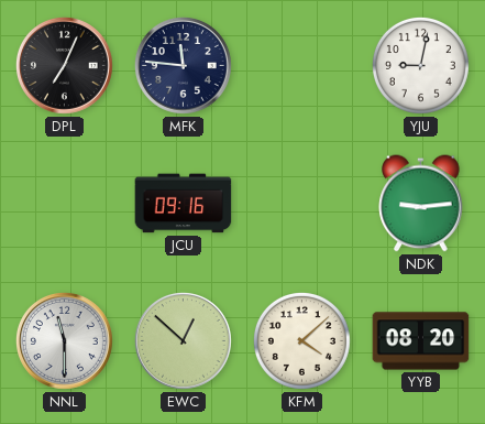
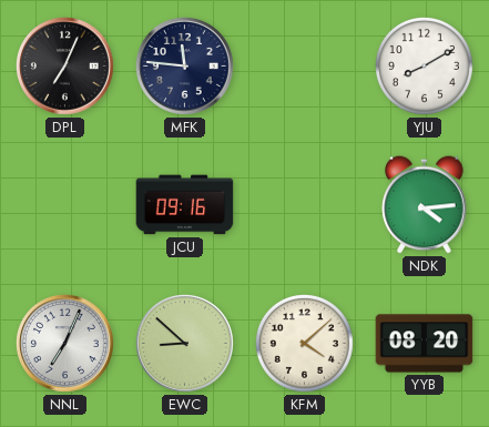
YJU: 9:02 -> 8:10
NDK: 9:14 -> 4:14
NNL: 11:30 -> 7:04
EWC: 12:52 -> 8:52
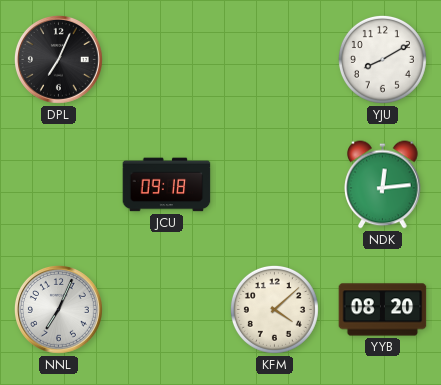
MFK: 11:46 -> none
JCU: 09:16 -> 09:18
NDK: 4:14 -> 12:14
EWC: 8:52 -> none
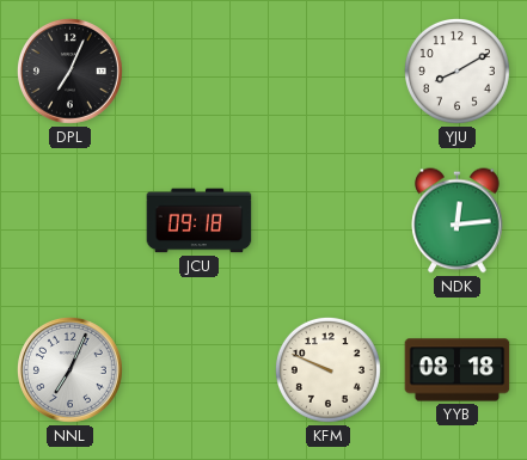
KFM: 4:08 -> 9:49
YYB: 08:20 -> 08:18
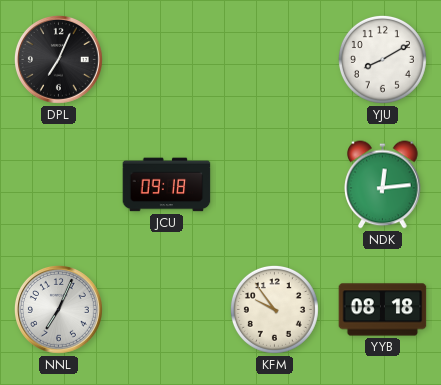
KFM: 9:49 -> 9:54
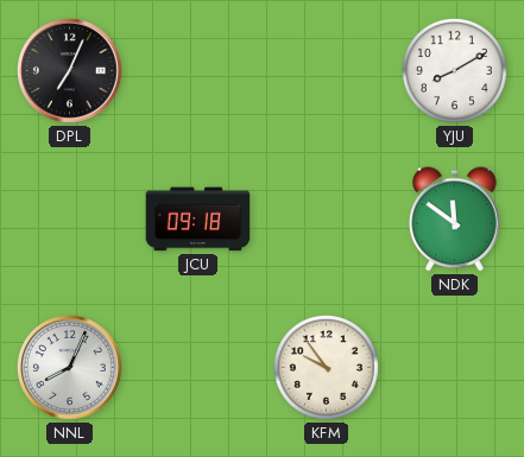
NDK: 12:14 -> 11:51
NNL: 7:04 -> 8:04
YYB: 08:18 -> none
